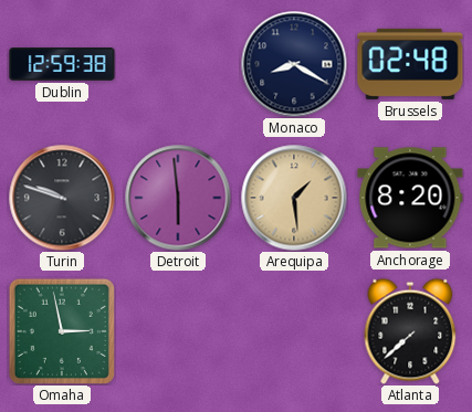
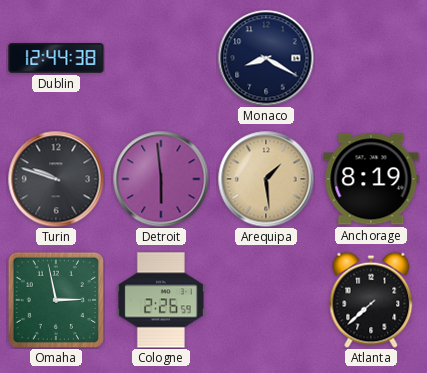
Dublin: 12:59 -> 12:44
Brussels: 02:48 -> none
Anchorage: 8:20 -> 8:19
Cologne: none -> 2:26
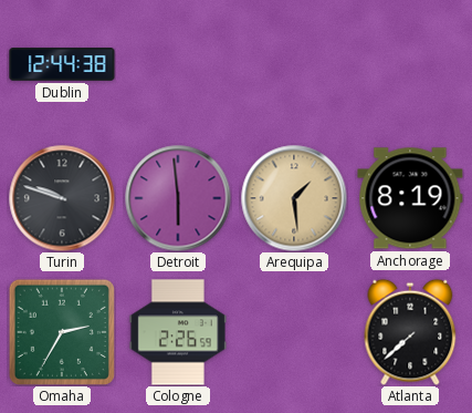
Monaco: 8:20 -> none
Omaha: 2:58 -> 2:35
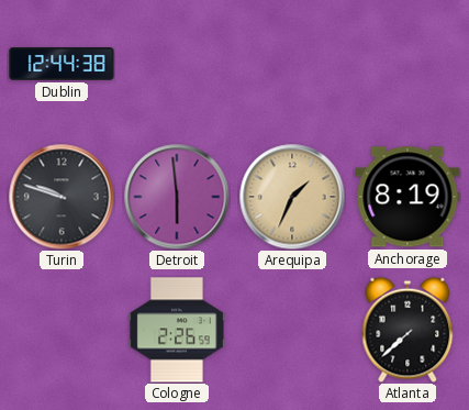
Arequipa: 1:29 -> 1:34
Omaha: 2:35 -> none
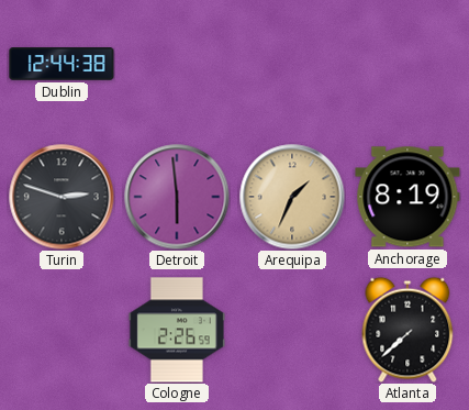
Turin: 9:48 -> 2:48
